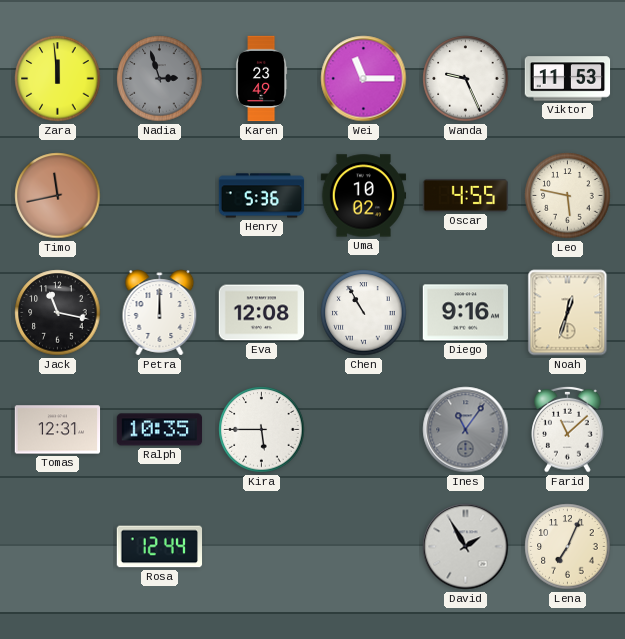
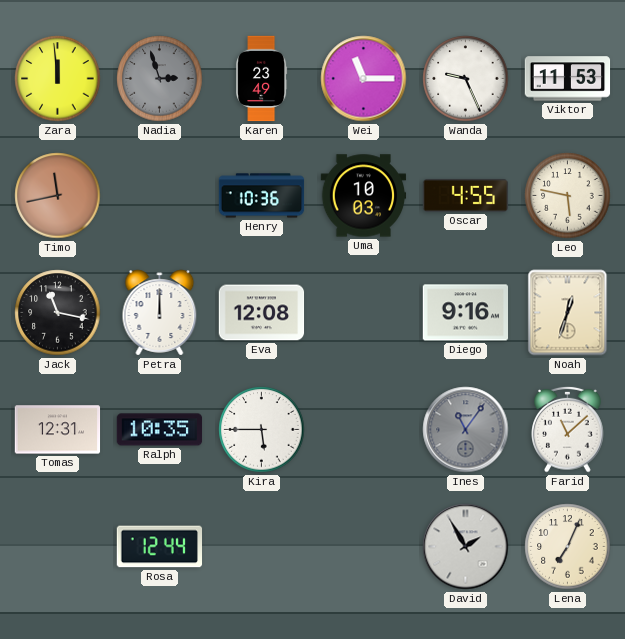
Henry: 5:36 -> 10:36
Uma: 10:02 -> 10:03
Chen: 10:55 -> none
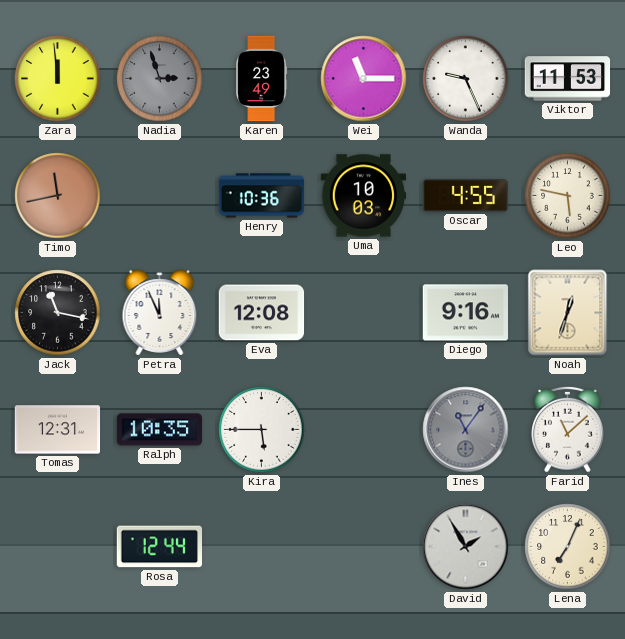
Petra: 12:00 -> 11:56
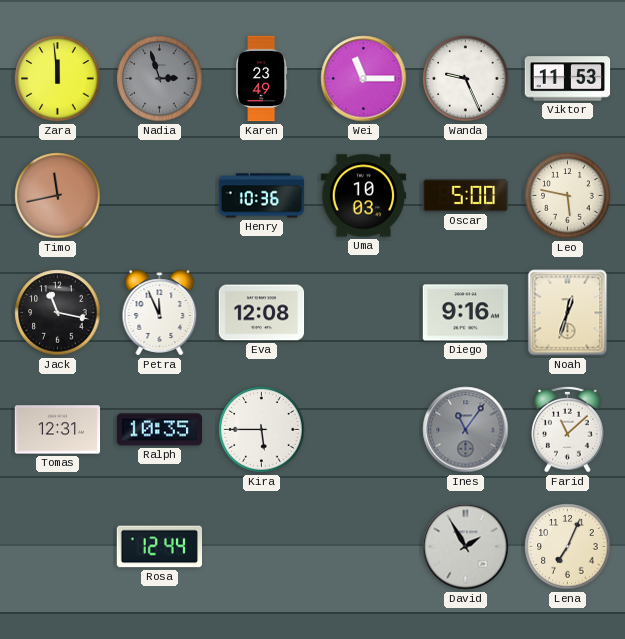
Oscar: 4:55 -> 5:00
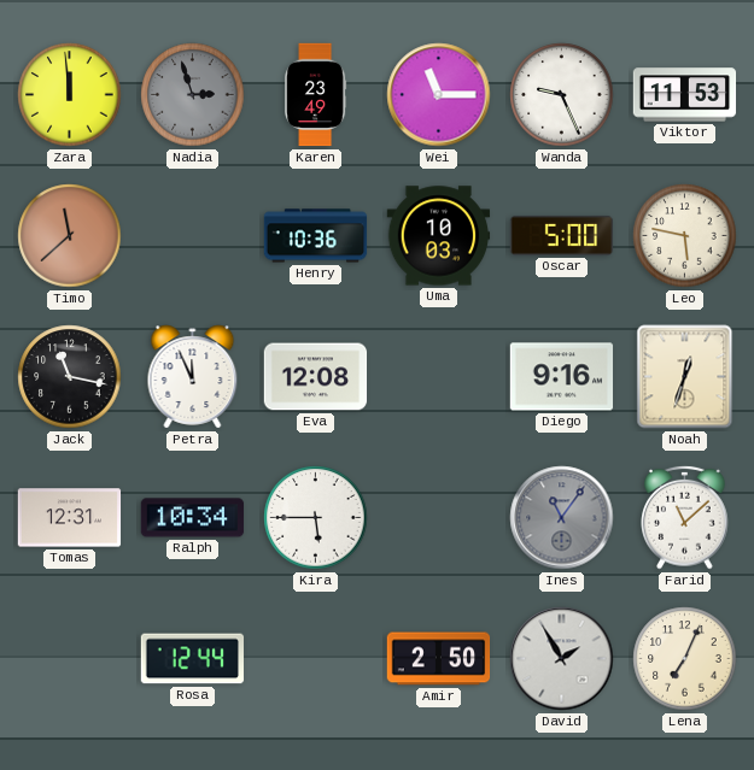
Timo: 11:43 -> 11:38
Ralph: 10:35 -> 10:34
Amir: none -> 2:50
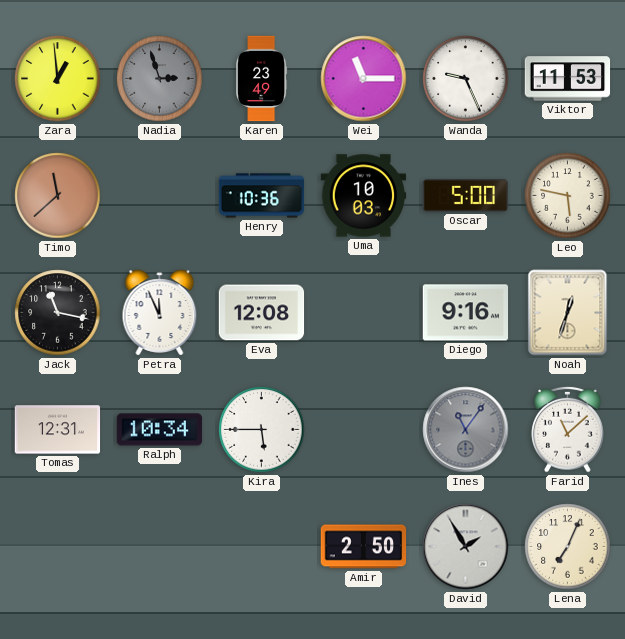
Zara: 11:59 -> 12:59
Rosa: 12:44 -> none
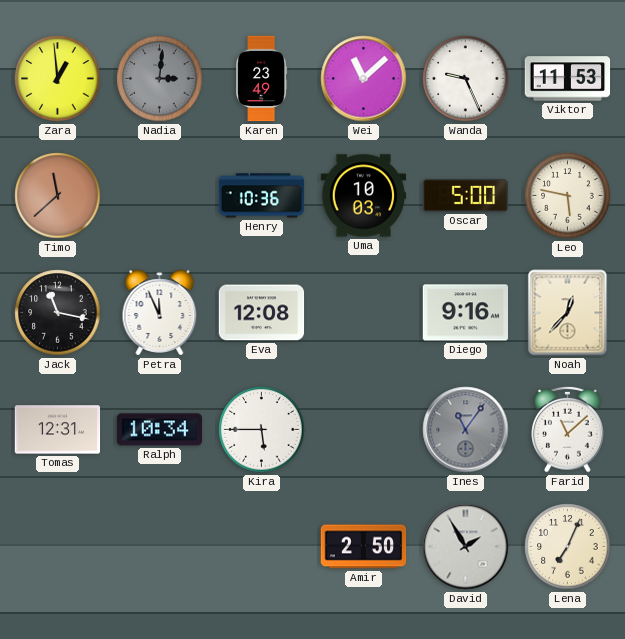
Nadia: 2:57 -> 3:01
Wei: 11:15 -> 11:08
Noah: 12:33 -> 12:37
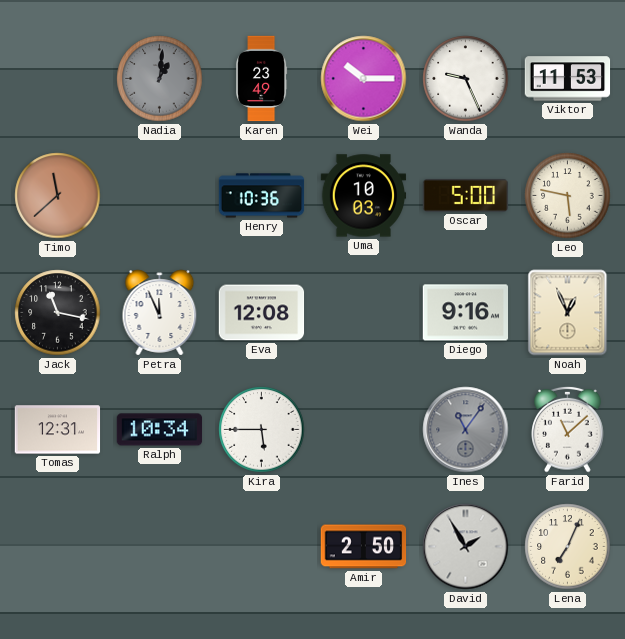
Zara: 12:59 -> none
Nadia: 3:01 -> 1:01
Wei: 11:08 -> 10:15
Noah: 12:37 -> 12:56
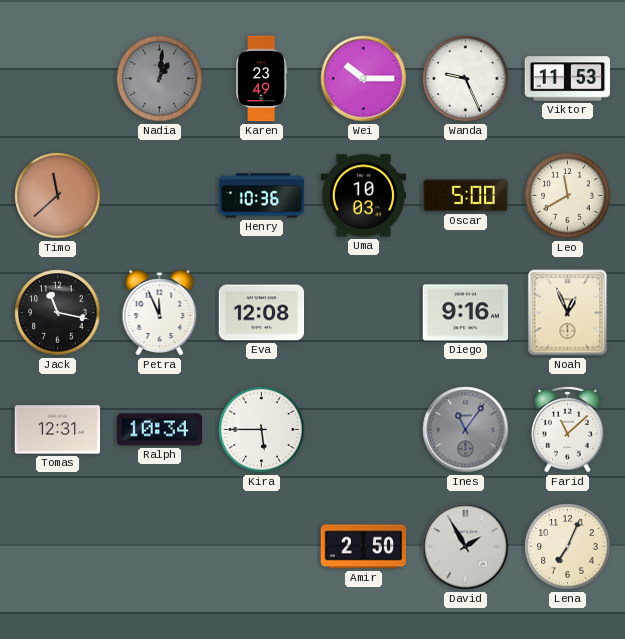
Leo: 5:47 -> 11:40
